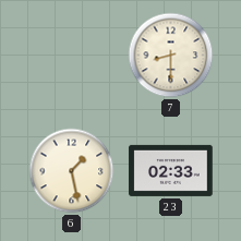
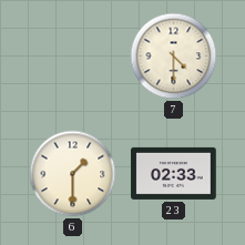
7: 8:30 -> 4:30
6: 1:28 -> 1:30
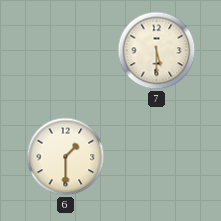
7: 4:30 -> 5:30
23: 02:33 -> none
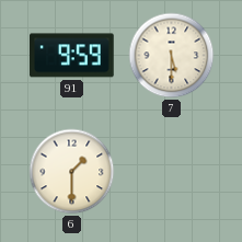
91: none -> 9:59
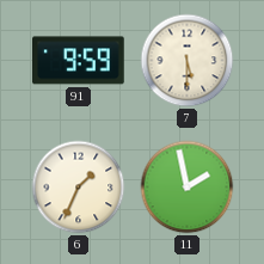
6: 1:30 -> 1:34
11: none -> 1:58
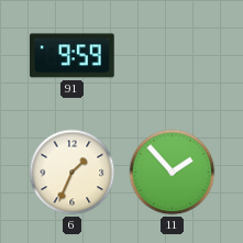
7: 5:30 -> none
11: 1:58 -> 1:53
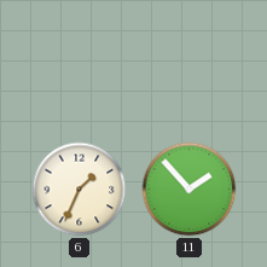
91: 9:59 -> none
